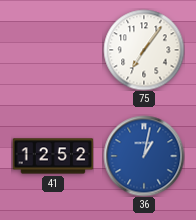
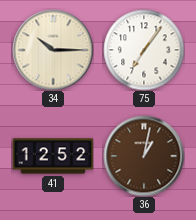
34: none -> 10:15
36 dial: blue -> brown
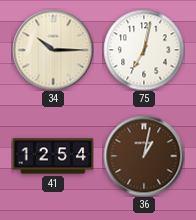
75: 7:06 -> 7:02
41: 12:52 -> 12:54
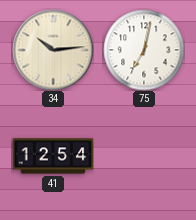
34: 10:15 -> 10:14
36: 1:02 -> none
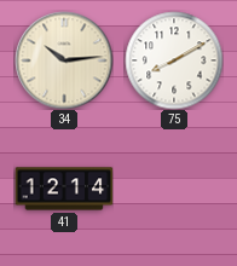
75: 7:02 -> 8:10
41: 12:54 -> 12:14
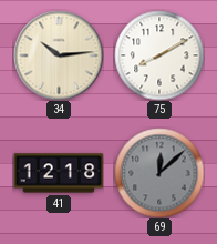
41: 12:14 -> 12:18
69: none -> 12:08
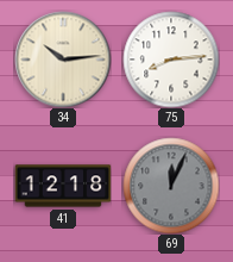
75: 8:10 -> 8:14
69: 12:08 -> 12:04
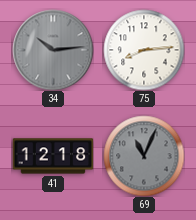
34 dial: cream -> grey
69: 12:04 -> 11:04
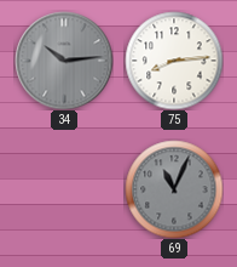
41: 12:18 -> none
